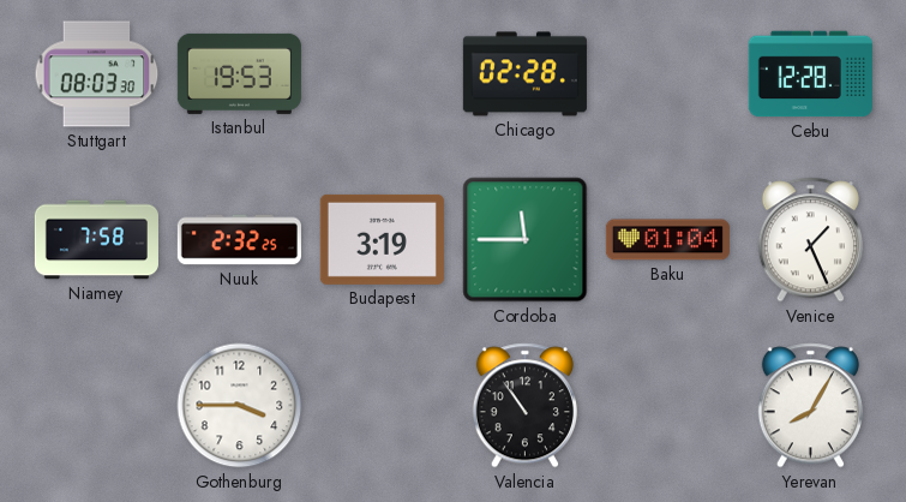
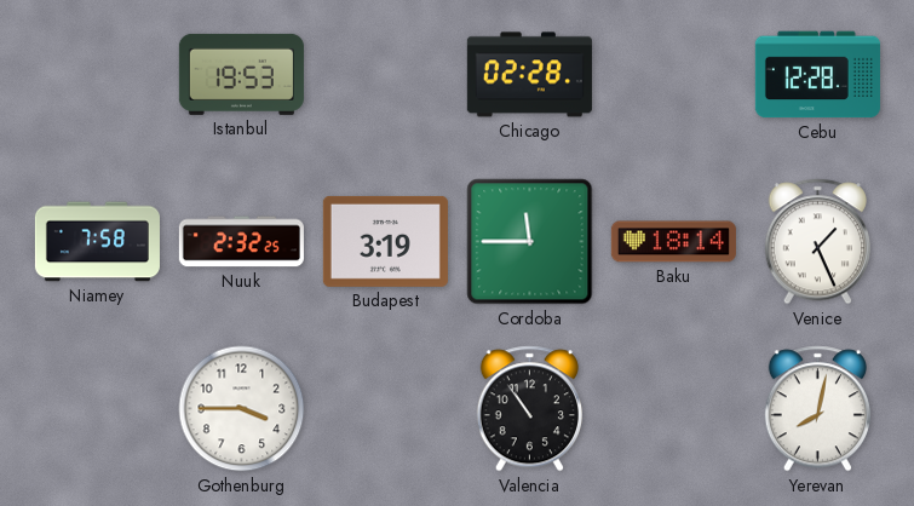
Stuttgart: 08:03 -> none
Baku: 01:04 -> 18:14
Yerevan: 8:05 -> 8:02
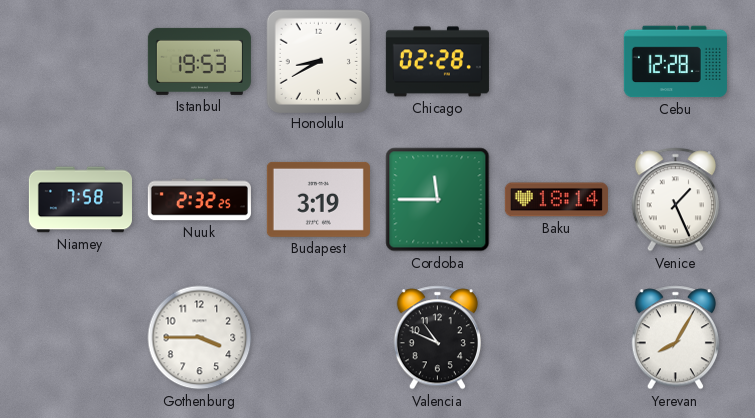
Honolulu: none -> 8:40
Valencia: 10:54 -> 10:49
Yerevan: 8:02 -> 8:05
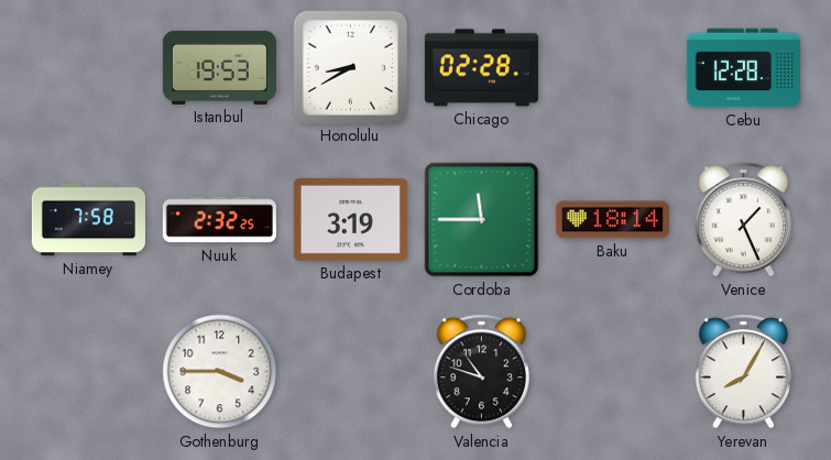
Valencia: 10:49 -> 10:48
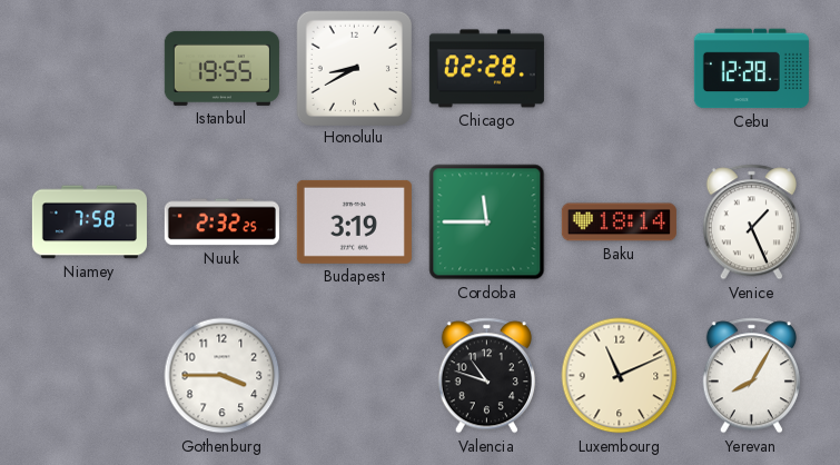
Istanbul: 19:53 -> 19:55
Luxembourg: none -> 11:11
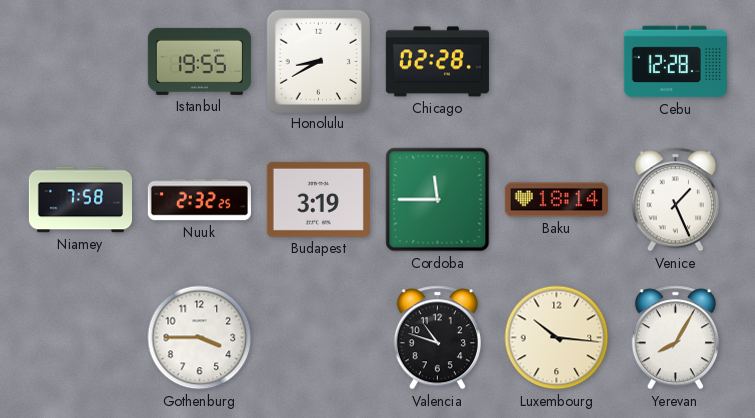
Luxembourg: 11:11 -> 10:16
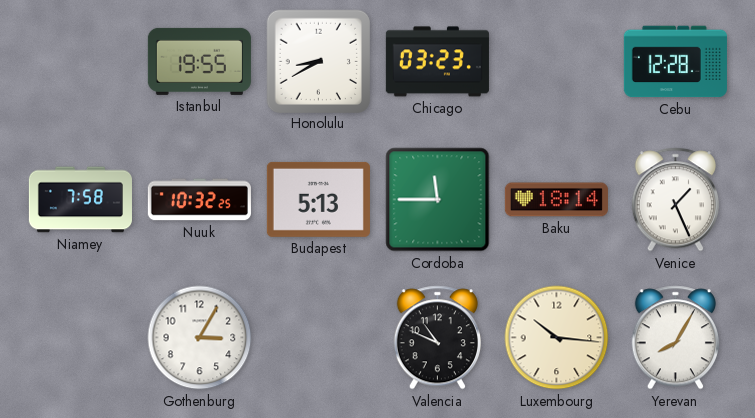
Chicago: 02:28 -> 03:23
Nuuk: 2:32 -> 10:32
Budapest: 3:19 -> 5:13
Gothenburg: 3:45 -> 3:05
Valencia: 10:48 -> 10:49
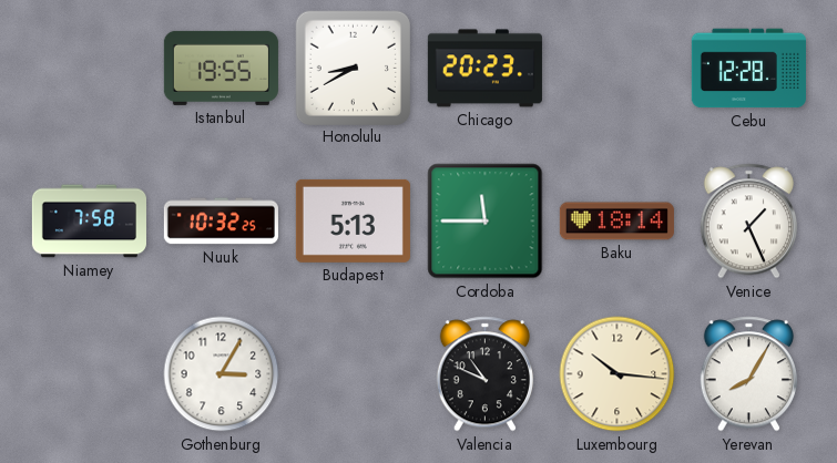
Chicago: 03:23 -> 20:23
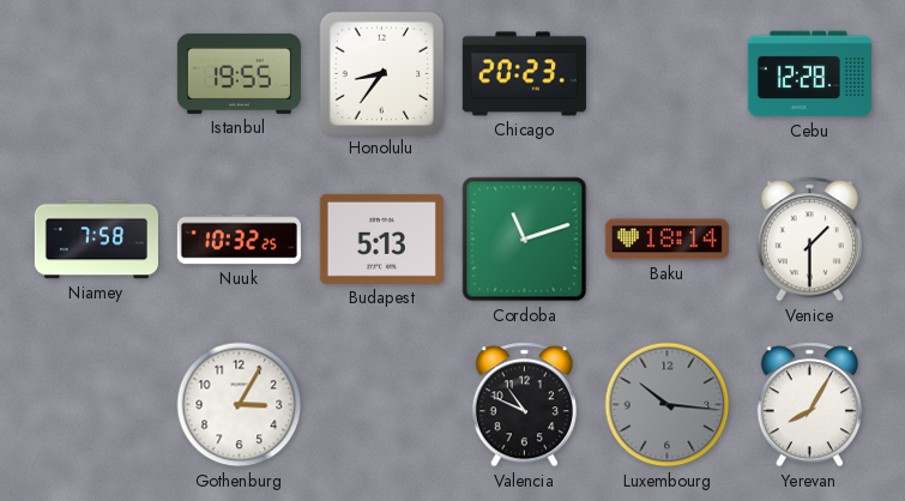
Honolulu: 8:40 -> 8:36
Cordoba: 11:45 -> 11:12
Venice: 1:26 -> 1:30
Luxembourg dial: cream -> grey
